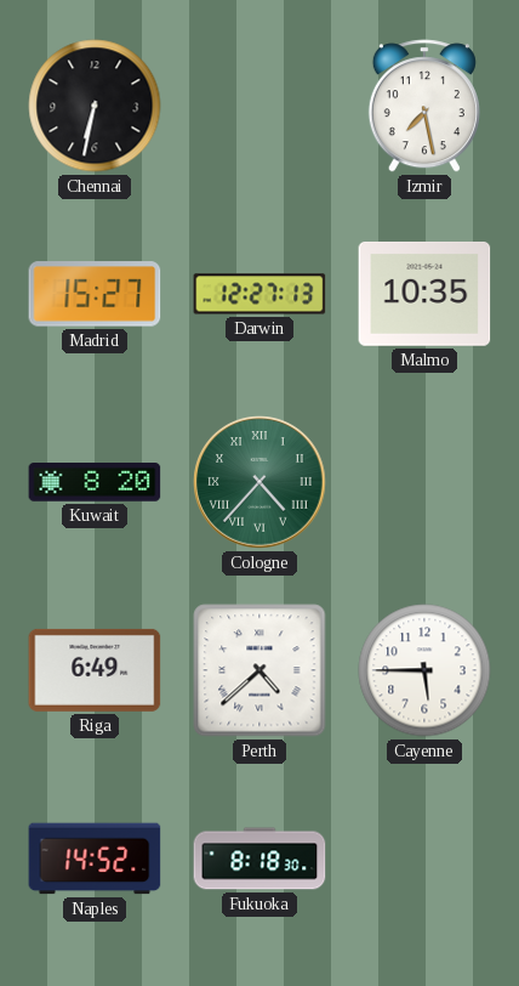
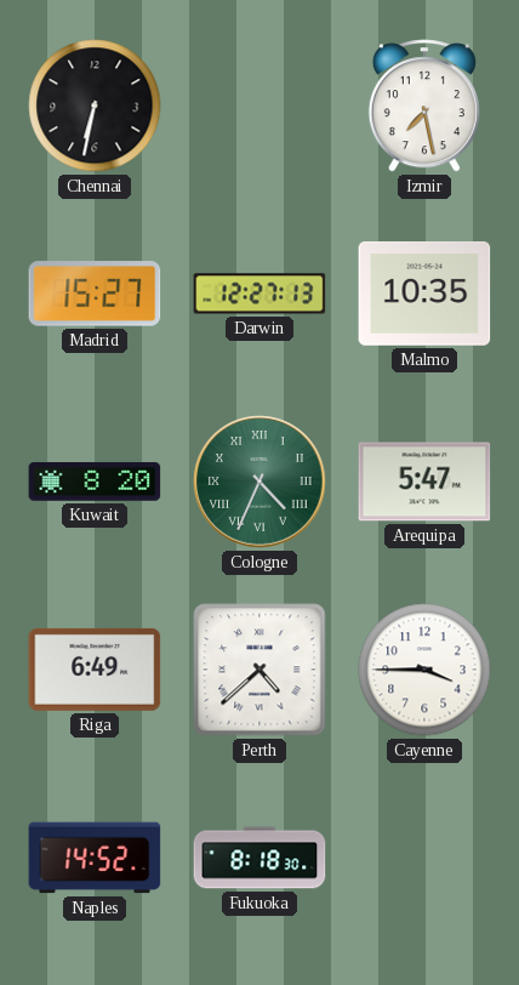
Cologne: 4:37 -> 4:34
Arequipa: none -> 5:47
Cayenne: 5:45 -> 3:45
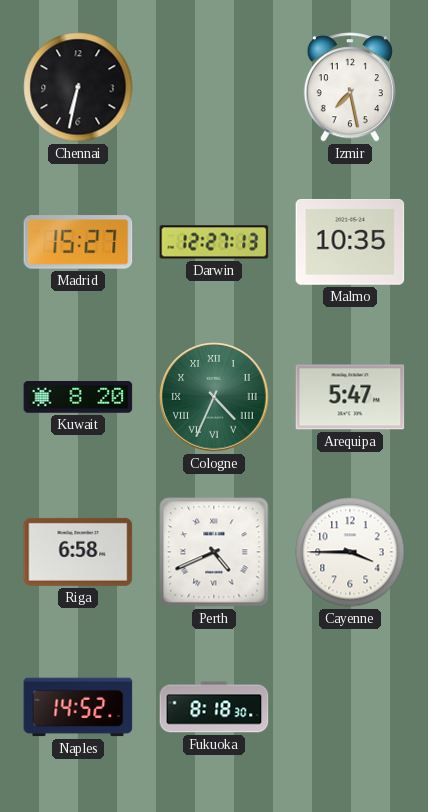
Riga: 6:49 -> 6:58
Perth: 4:38 -> 4:41
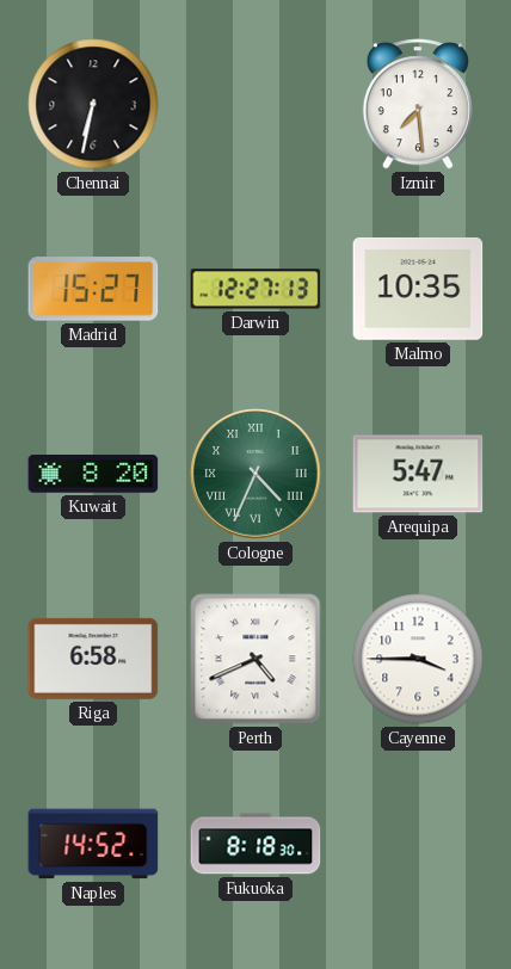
Izmir: 7:28 -> 7:29
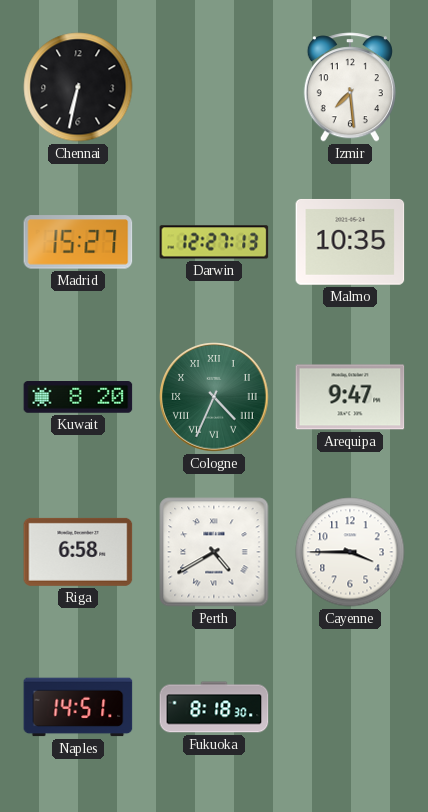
Arequipa: 5:47 -> 9:47
Perth: 4:41 -> 4:40
Naples: 14:52 -> 14:51
